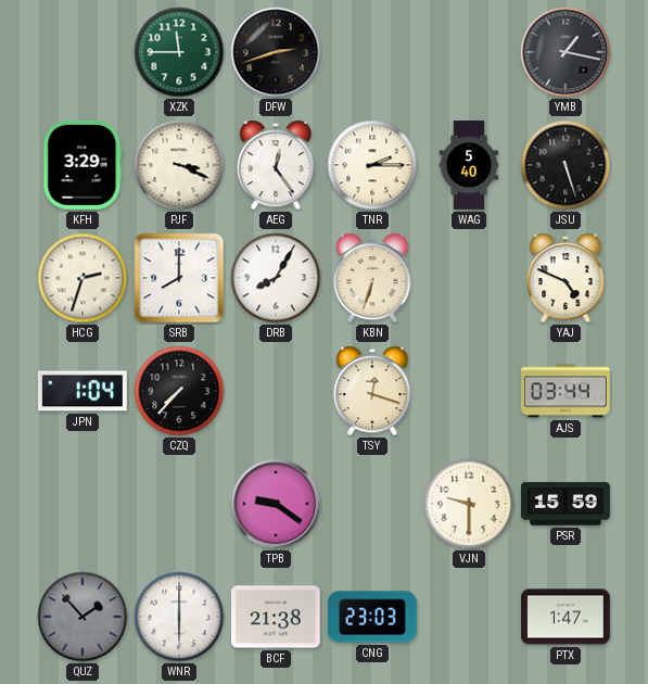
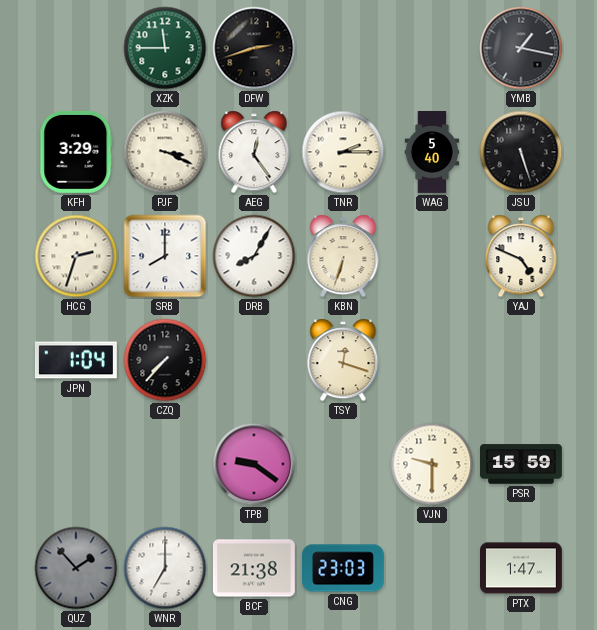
AJS: 03:44 -> none
WNR: 6:00 -> 7:00
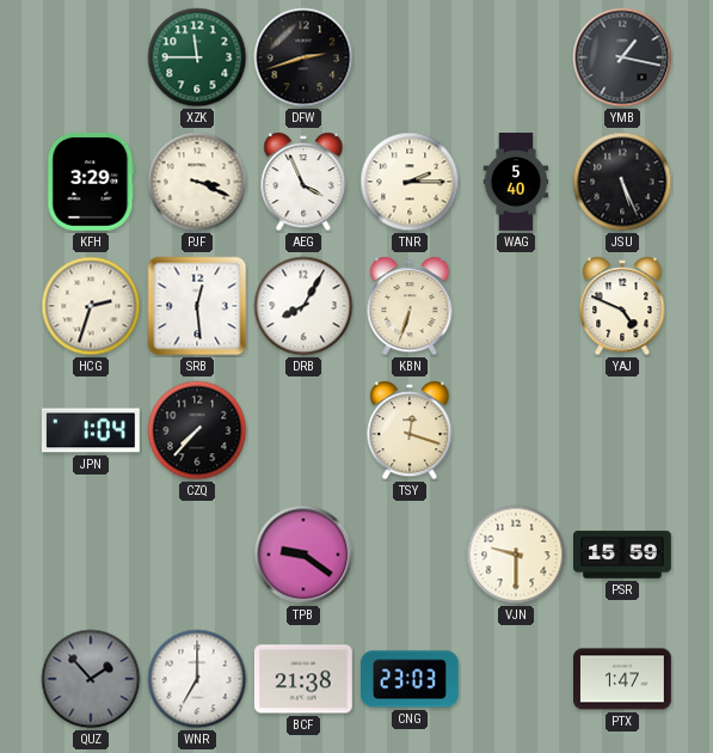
AEG: 12:24 -> 3:56
JSU: 5:27 -> 5:26
SRB: 8:00 -> 12:29
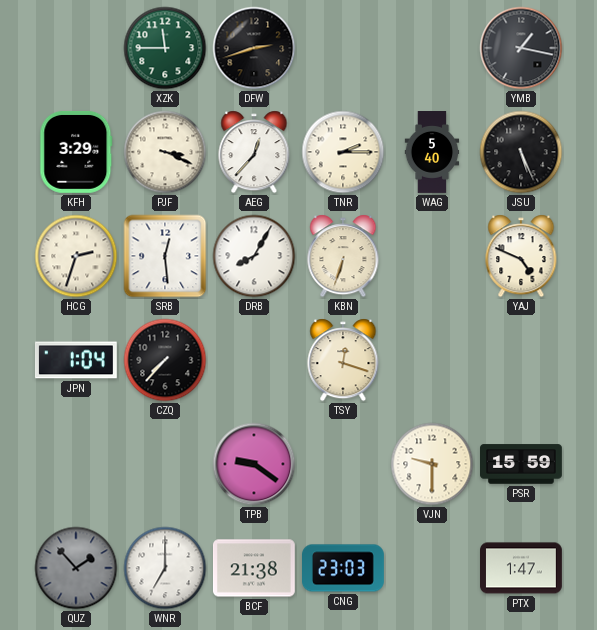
AEG: 3:56 -> 12:37
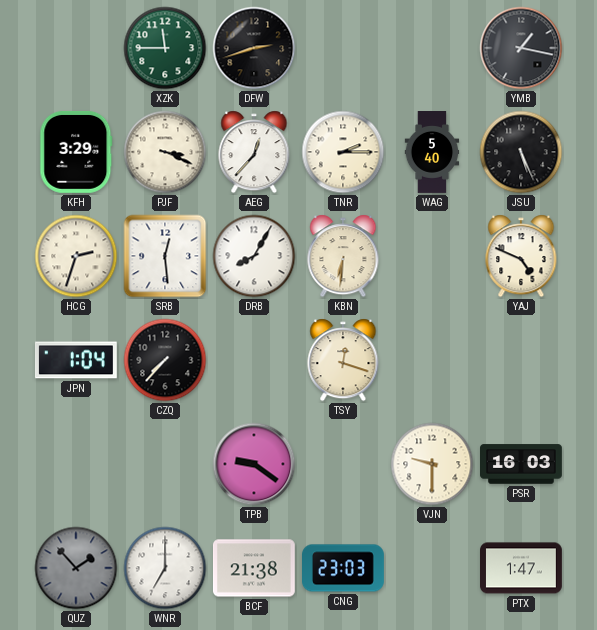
KBN: 6:33 -> 6:31
PSR: 15:59 -> 16:03
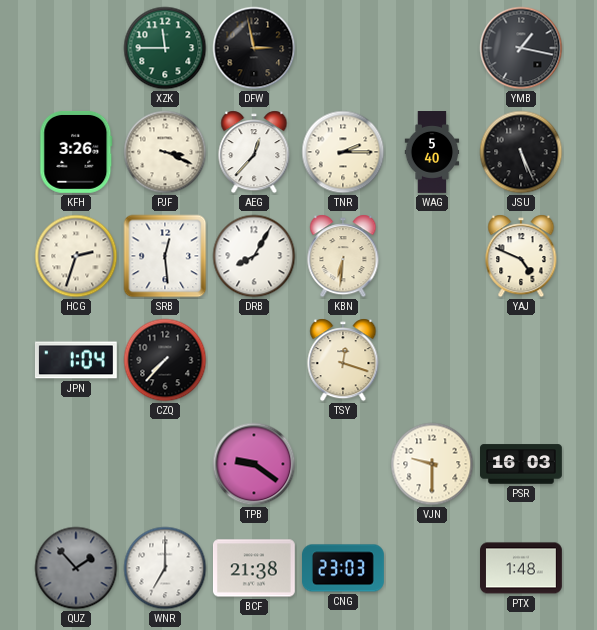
DFW: 2:42 -> 2:58
KFH: 3:29 -> 3:26
PTX: 1:47 -> 1:48
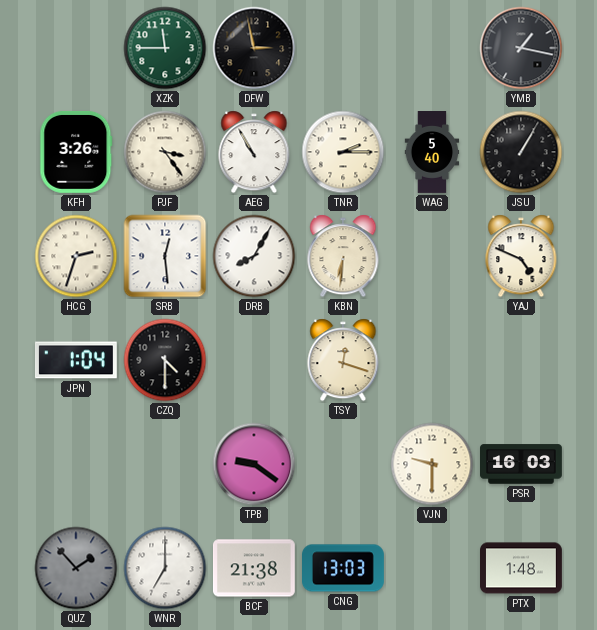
PJF: 3:19 -> 3:24
AEG: 12:37 -> 10:55
JSU: 5:26 -> 1:05
CZQ: 7:37 -> 4:30
CNG: 23:03 -> 13:03
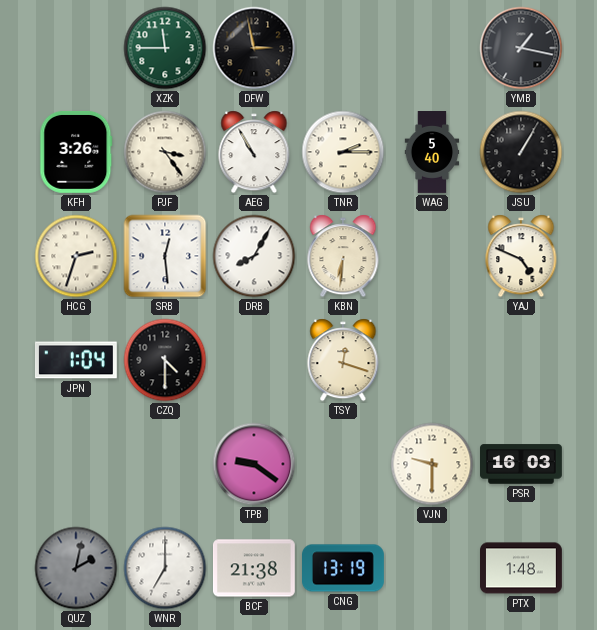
QUZ: 1:53 -> 2:02
CNG: 13:03 -> 13:19
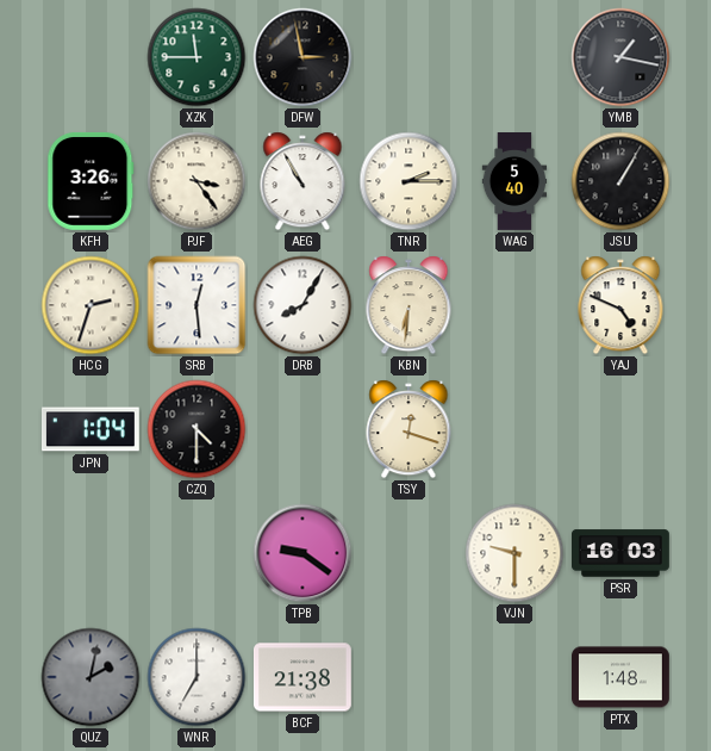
CNG: 13:19 -> none
